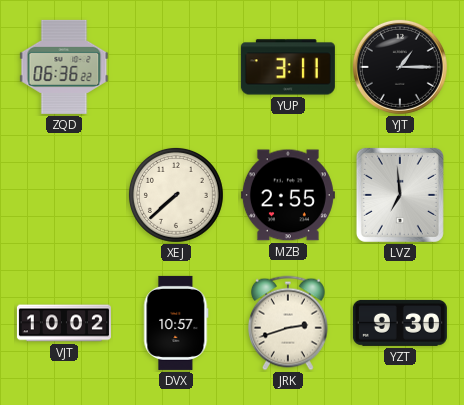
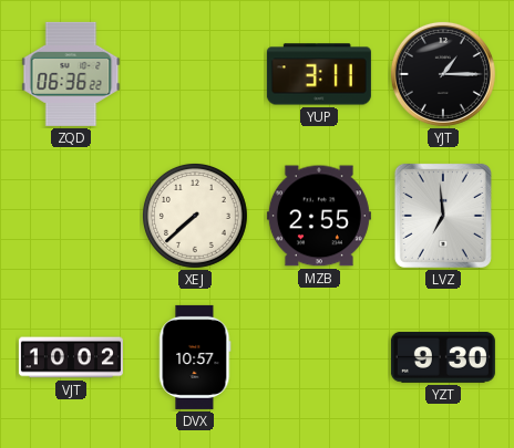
JRK: 2:42 -> none
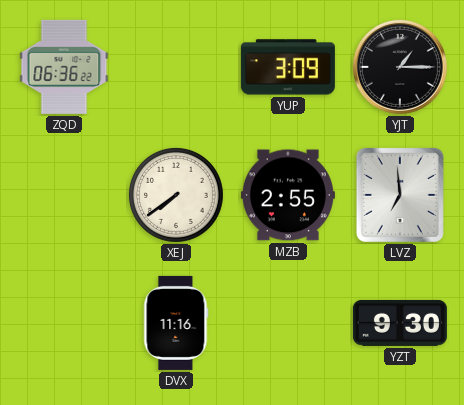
YUP: 3:11 -> 3:09
XEJ: 7:38 -> 7:39
VJT: 10:02 -> none
DVX: 10:57 -> 11:16
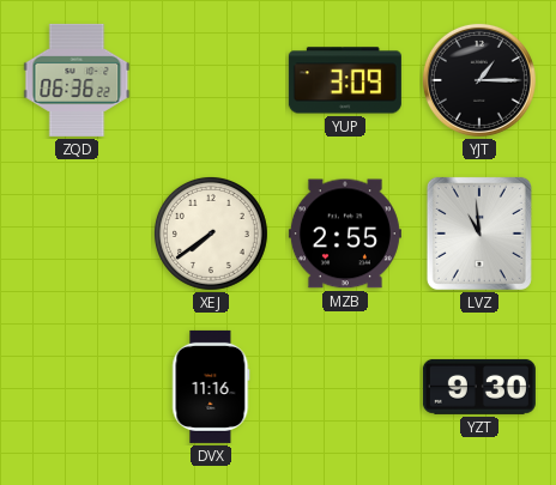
LVZ: 6:59 -> 10:59
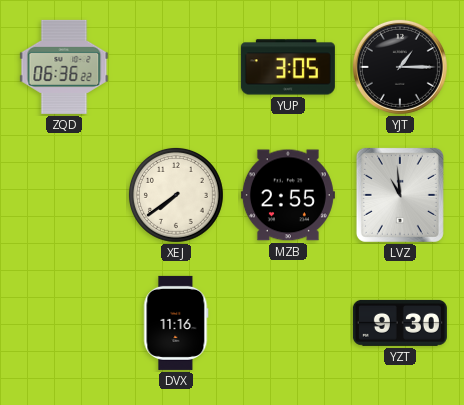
YUP: 3:09 -> 3:05
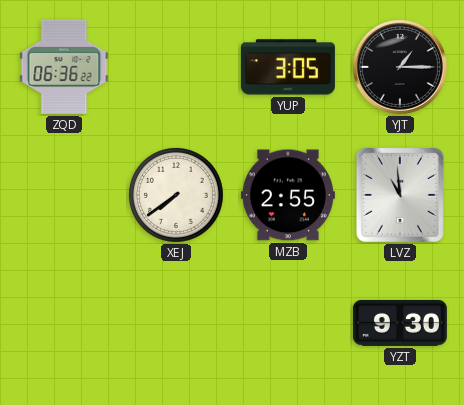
DVX: 11:16 -> none
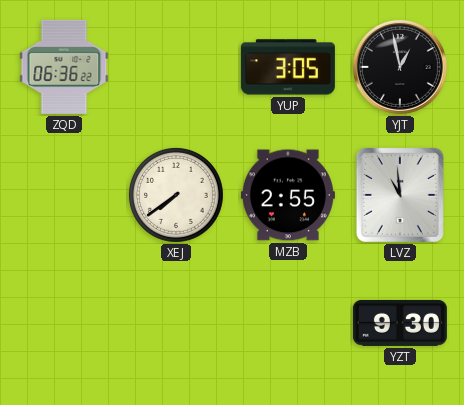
YJT: 1:15 -> 12:58
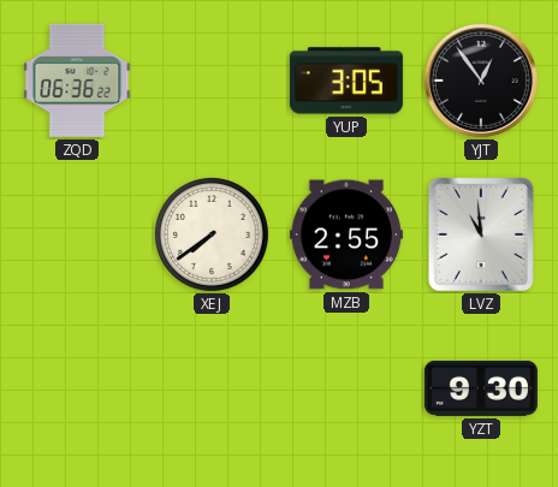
YJT: 12:58 -> 12:54
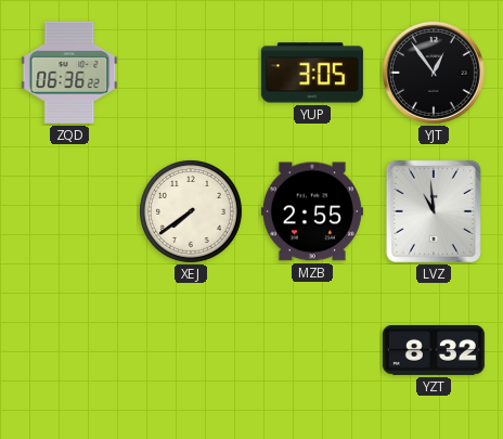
YZT: 9:30 -> 8:32
